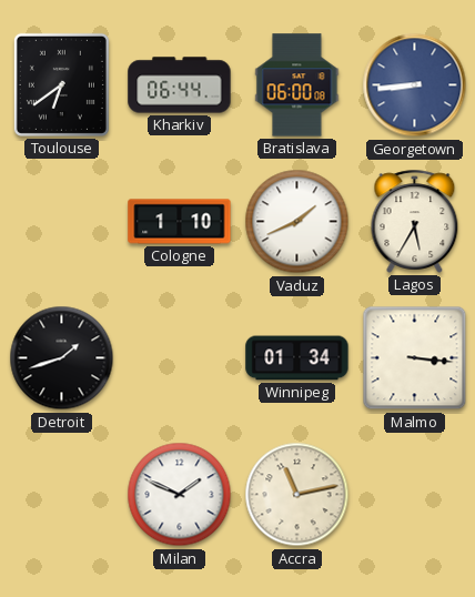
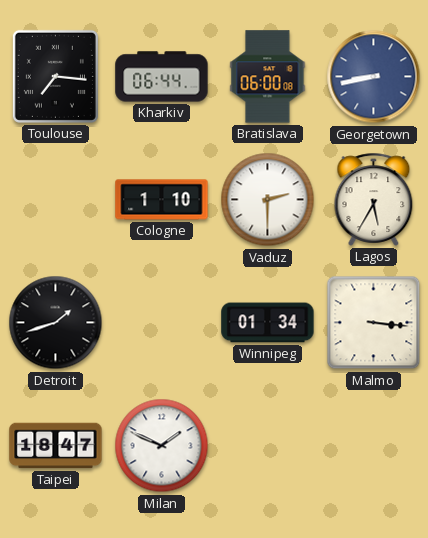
Toulouse: 6:39 -> 7:16
Georgetown: 8:44 -> 8:43
Vaduz: 1:41 -> 2:30
Taipei: none -> 18:47
Accra: 11:13 -> none
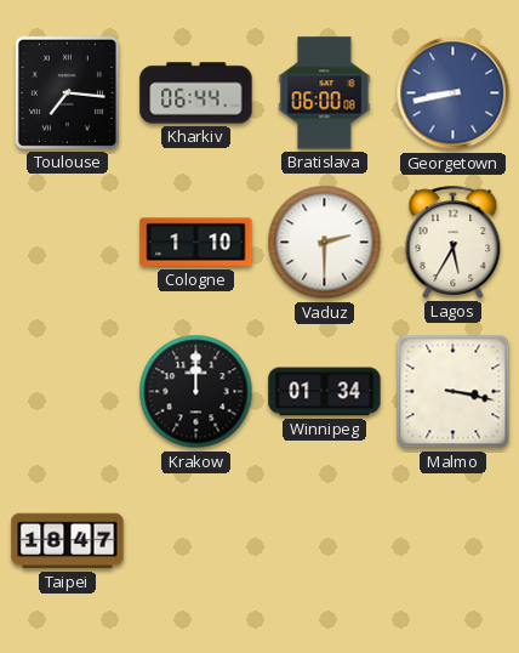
Detroit: 1:42 -> none
Krakow: none -> 12:00
Malmo: 3:16 -> 3:17
Milan: 1:49 -> none
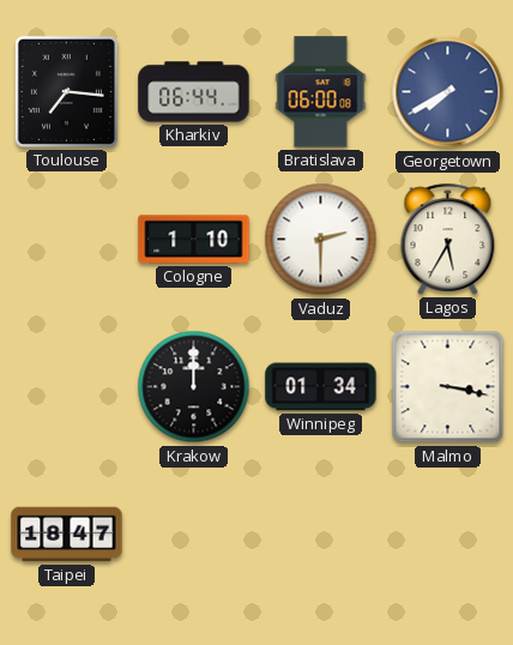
Georgetown: 8:43 -> 7:40
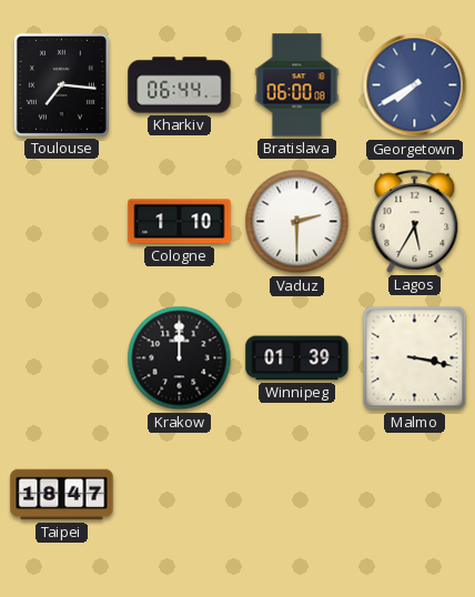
Winnipeg: 01:34 -> 01:39
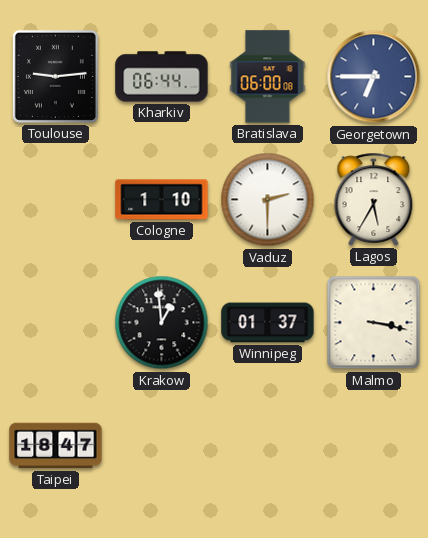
Toulouse: 7:16 -> 9:14
Georgetown: 7:40 -> 6:45
Krakow: 12:00 -> 12:59
Winnipeg: 01:39 -> 01:37
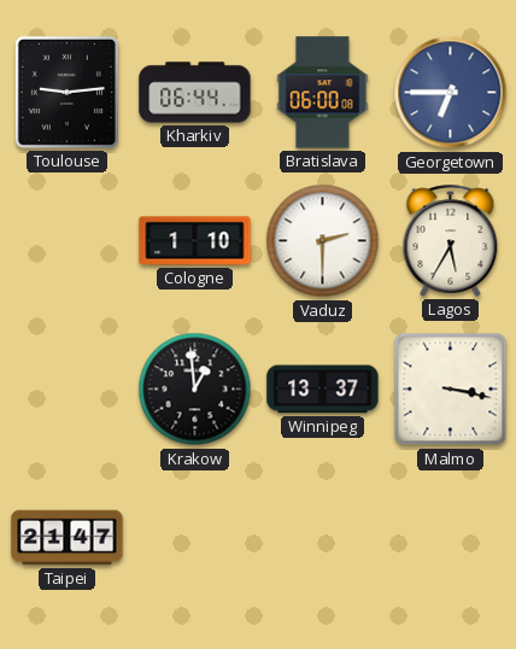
Winnipeg: 01:37 -> 13:37
Taipei: 18:47 -> 21:47
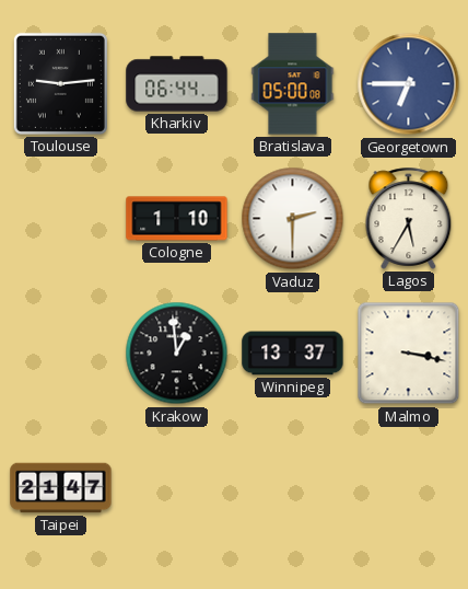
Bratislava: 06:00 -> 05:00
